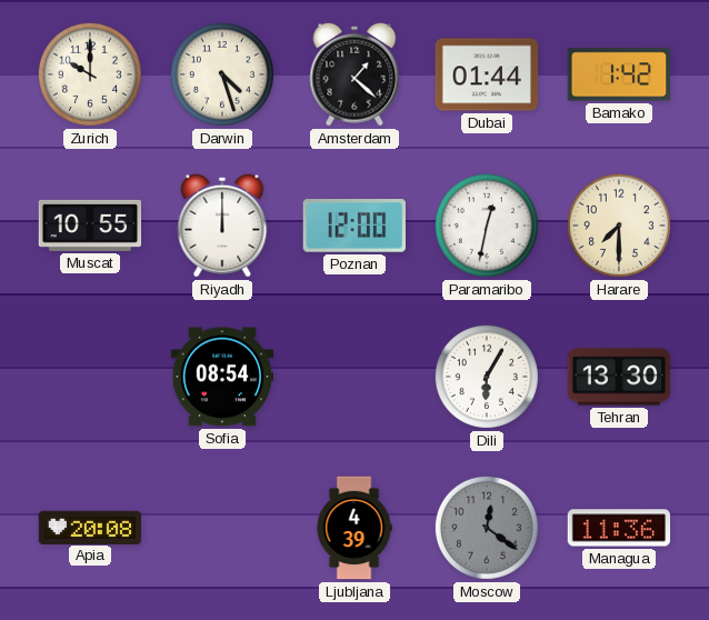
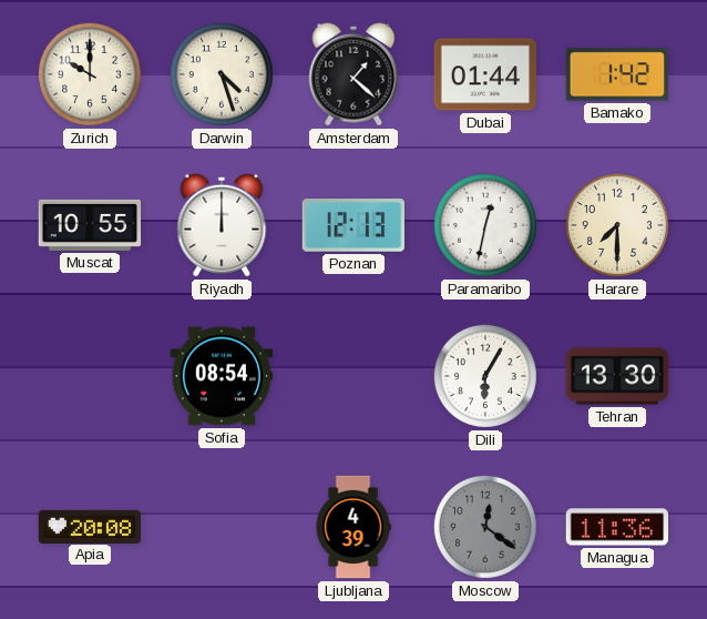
Poznan: 12:00 -> 12:13
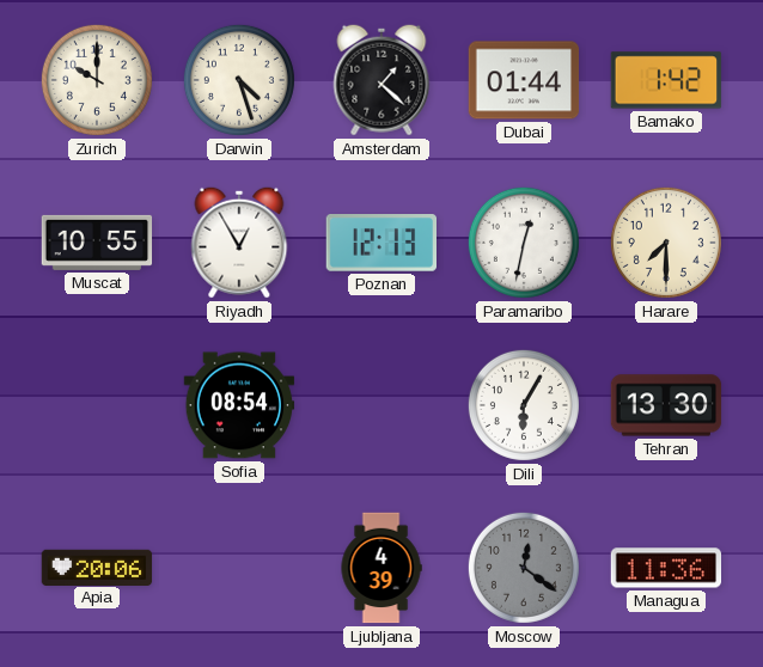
Riyadh: 12:00 -> 12:55
Apia: 20:08 -> 20:06
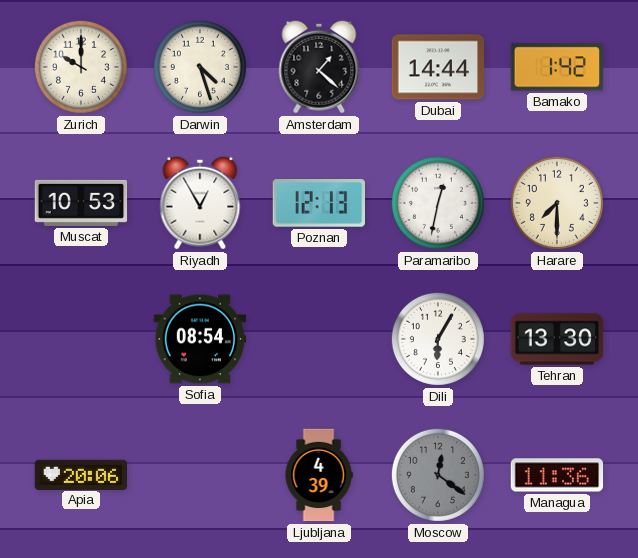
Dubai: 01:44 -> 14:44
Muscat: 10:55 -> 10:53
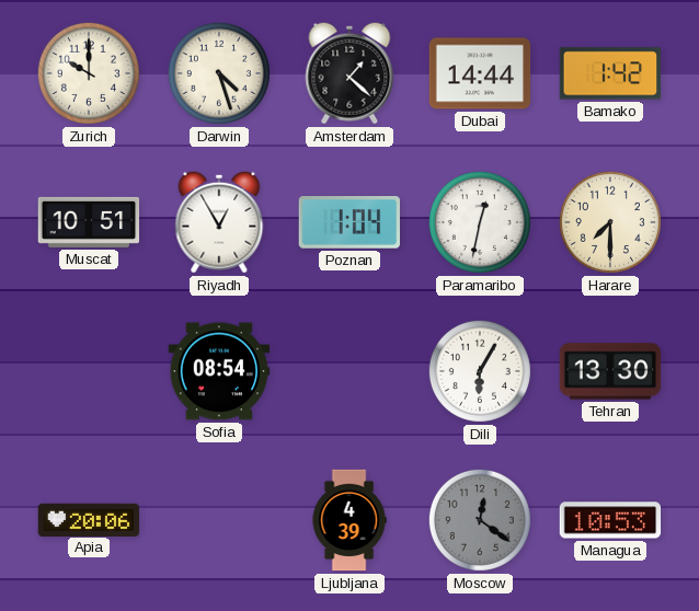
Muscat: 10:53 -> 10:51
Poznan: 12:13 -> 1:04
Managua: 11:36 -> 10:53
